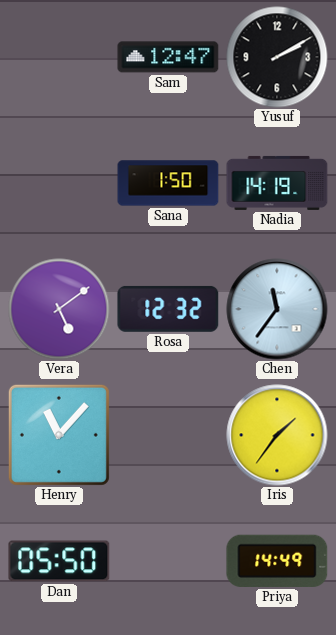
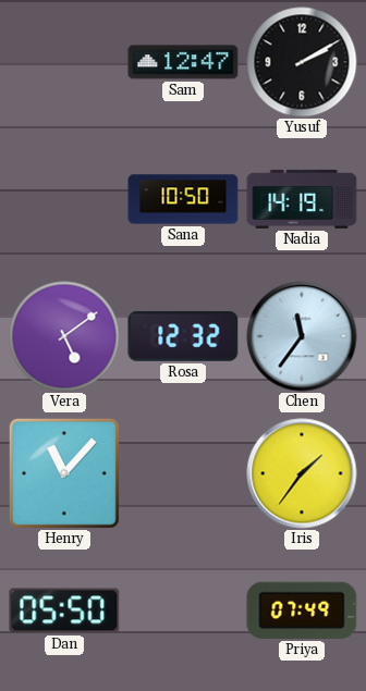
Sana: 1:50 -> 10:50
Priya: 14:49 -> 07:49
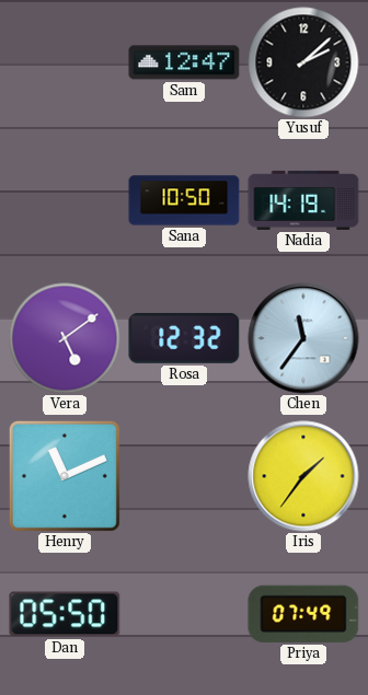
Yusuf: 2:10 -> 2:08
Henry: 11:07 -> 11:11
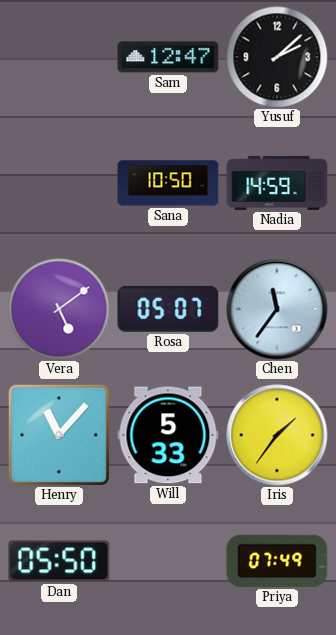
Nadia: 14:19 -> 14:59
Rosa: 12:32 -> 05:07
Henry: 11:11 -> 11:07
Will: none -> 5:33
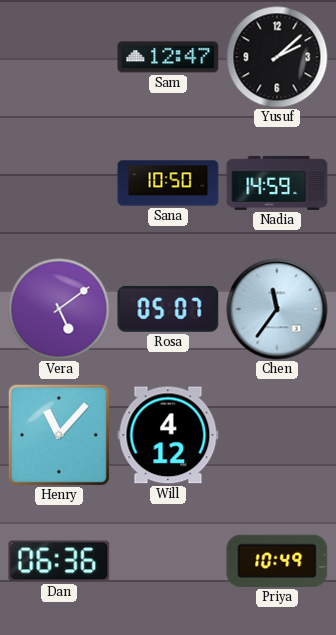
Will: 5:33 -> 4:12
Iris: 1:36 -> none
Dan: 05:50 -> 06:36
Priya: 07:49 -> 10:49
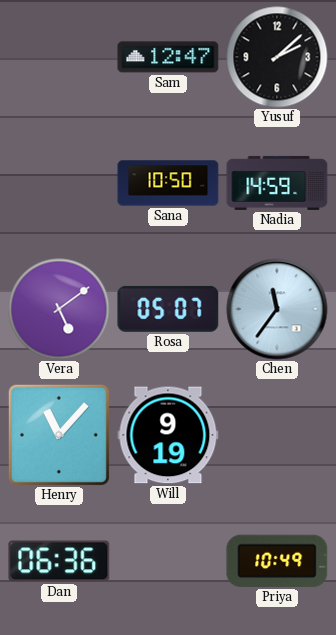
Will: 4:12 -> 9:19
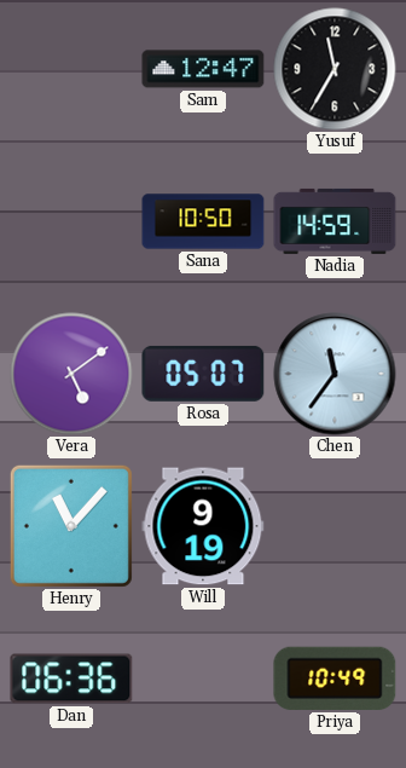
Yusuf: 2:08 -> 11:35
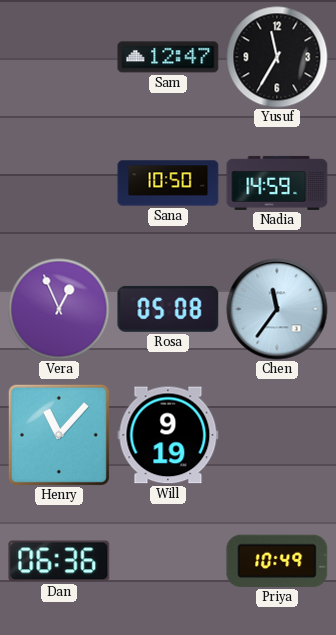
Vera: 5:09 -> 12:56
Rosa: 05:07 -> 05:08
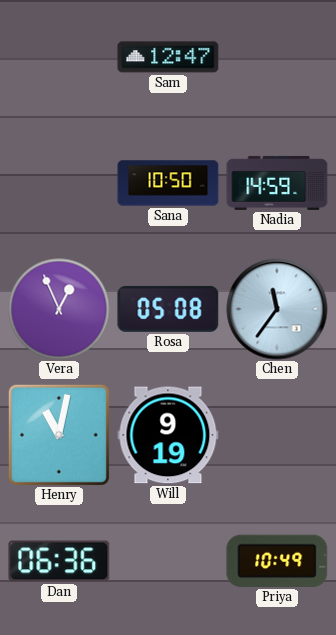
Yusuf: 11:35 -> none
Henry: 11:07 -> 11:02
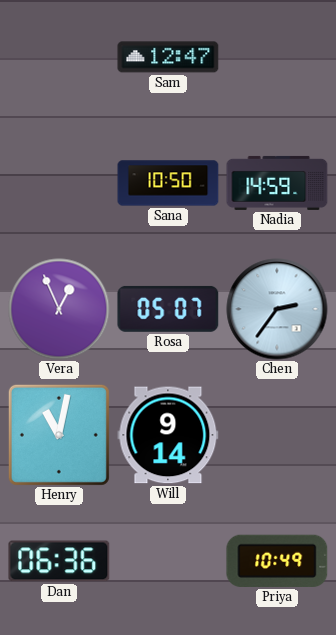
Rosa: 05:08 -> 05:07
Chen: 11:36 -> 2:36
Will: 9:19 -> 9:14
